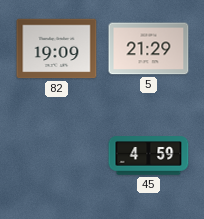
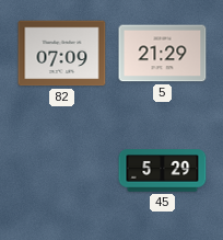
82: 19:09 -> 07:09
45: 4:59 -> 5:29
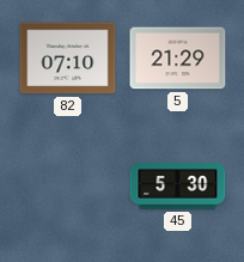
82: 07:09 -> 07:10
45: 5:29 -> 5:30
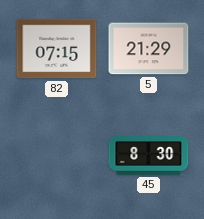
82: 07:10 -> 07:15
45: 5:30 -> 8:30
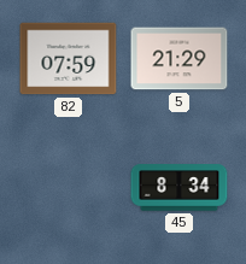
82: 07:15 -> 07:59
45: 8:30 -> 8:34
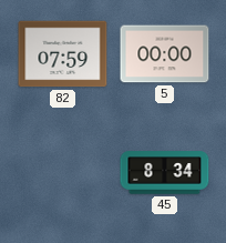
5: 21:29 -> 00:00
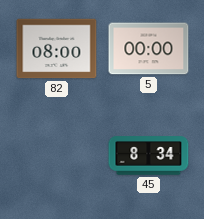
82: 07:59 -> 08:00
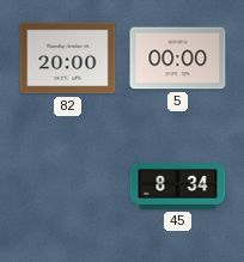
82: 08:00 -> 20:00
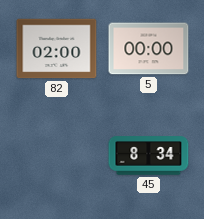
82: 20:00 -> 02:00
